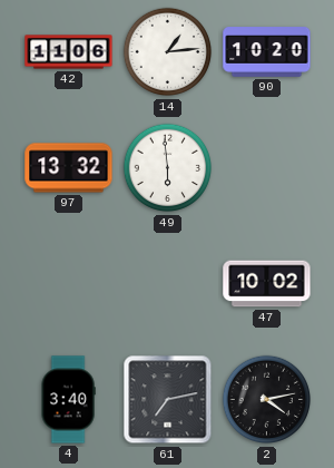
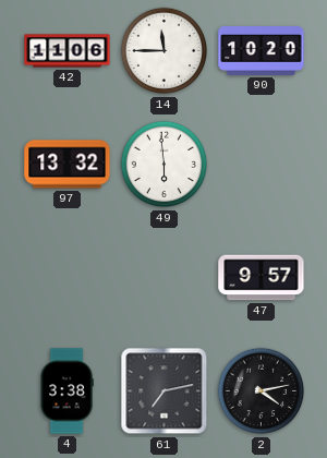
14: 1:14 -> 11:45
47: 10:02 -> 9:57
4: 3:40 -> 3:38
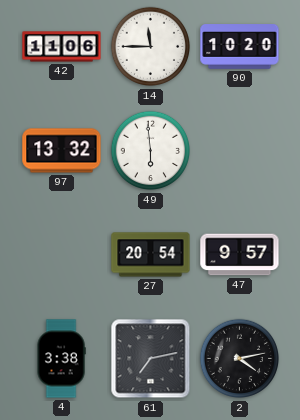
27: none -> 20:54
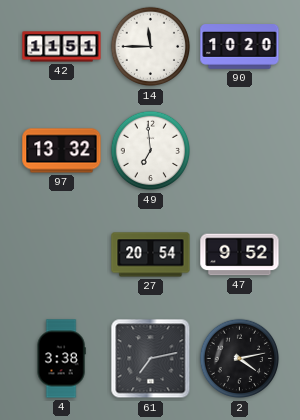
42: 11:06 -> 11:51
49: 5:59 -> 6:59
47: 9:57 -> 9:52
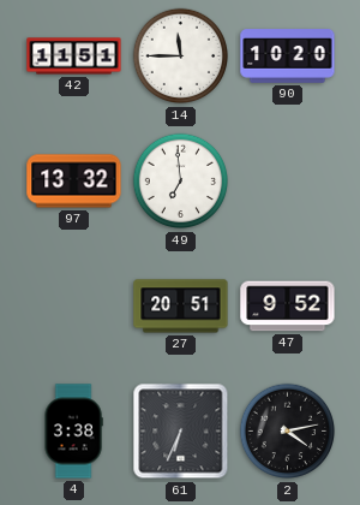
27: 20:54 -> 20:51
61: 7:13 -> 6:34
